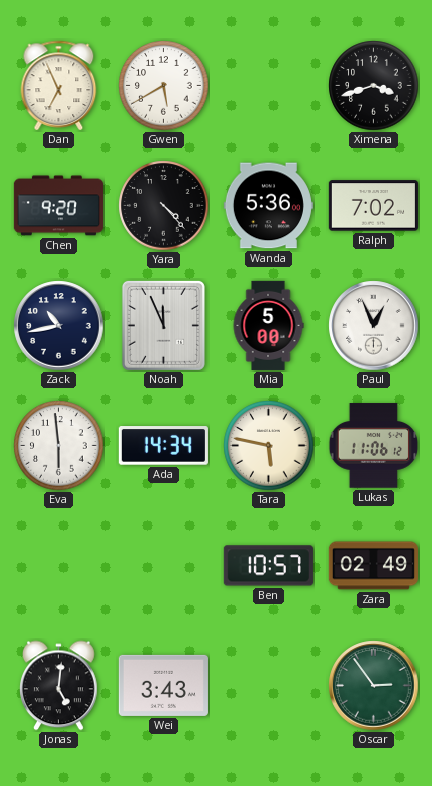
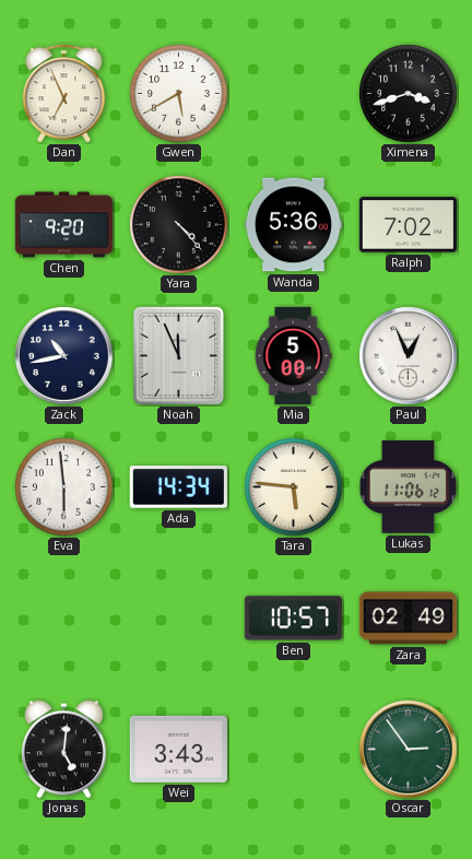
Tara: 5:47 -> 5:46
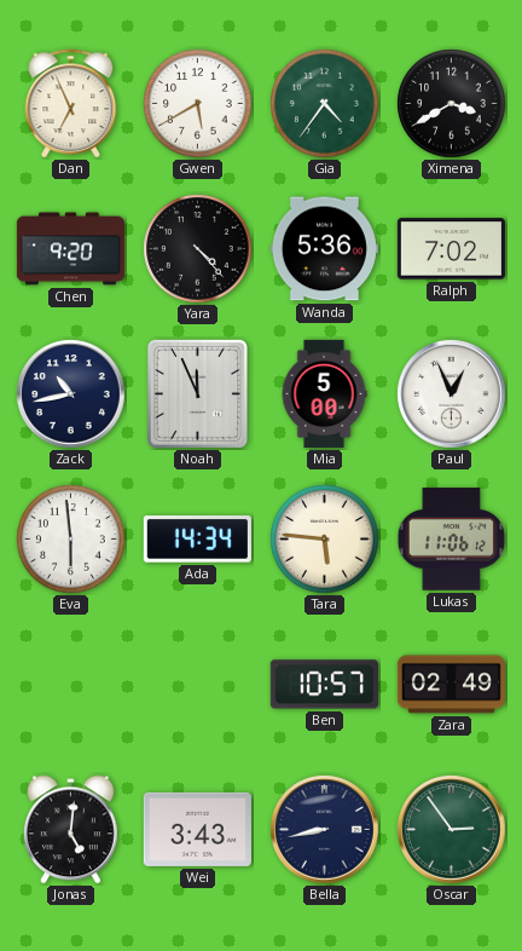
Gia: none -> 4:36
Ximena: 3:42 -> 3:40
Bella: none -> 8:43
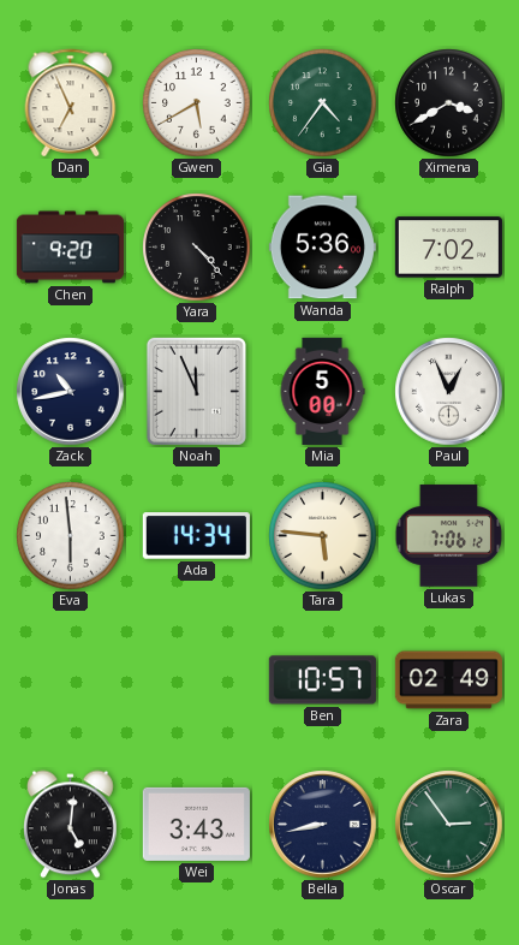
Lukas: 11:06 -> 7:06
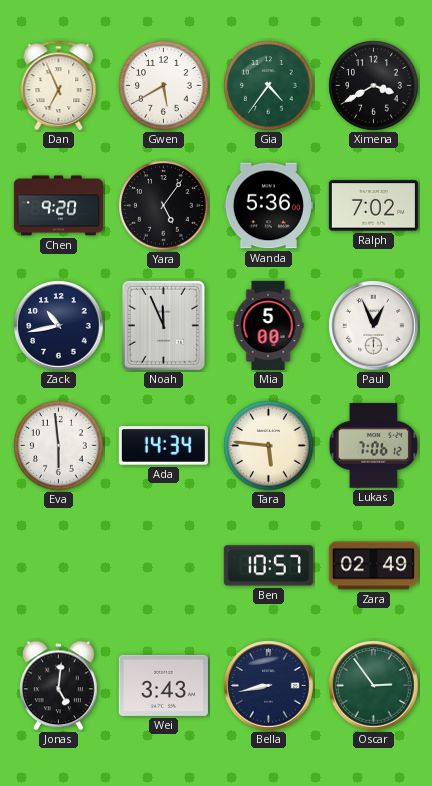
Yara: 4:23 -> 5:06
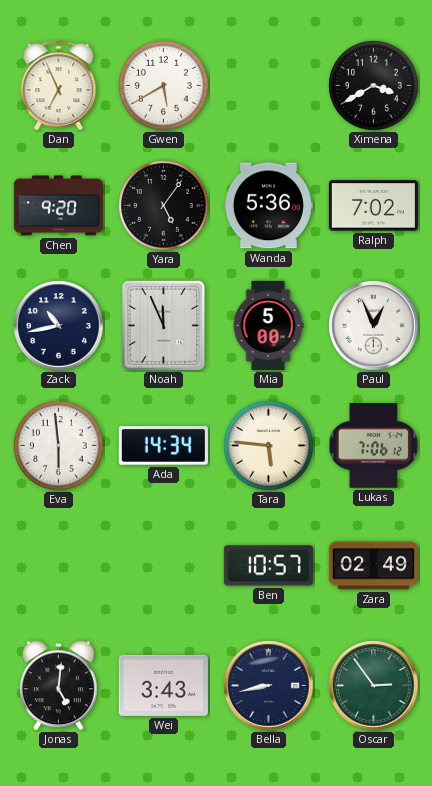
Gia: 4:36 -> none
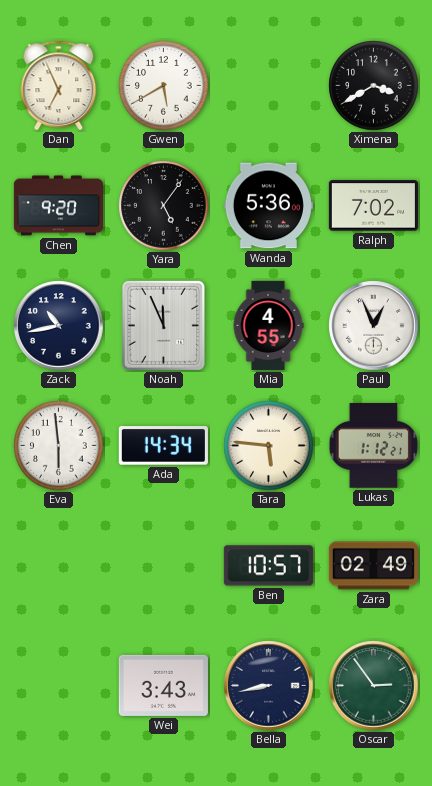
Mia: 5:00 -> 4:55
Lukas: 7:06 -> 1:12
Jonas: 5:01 -> none
